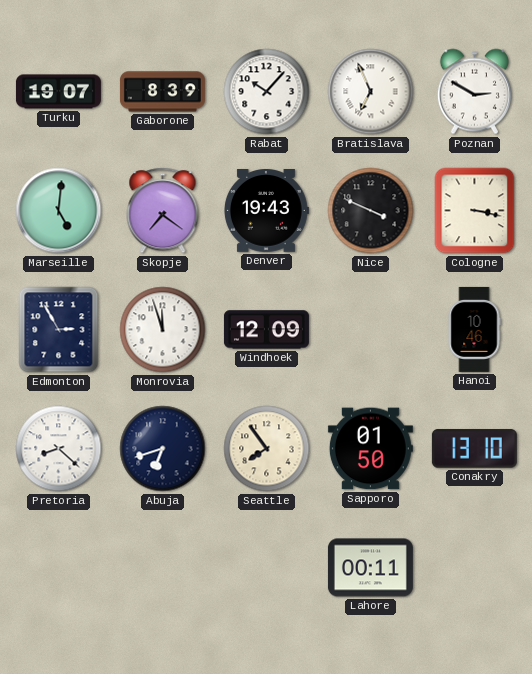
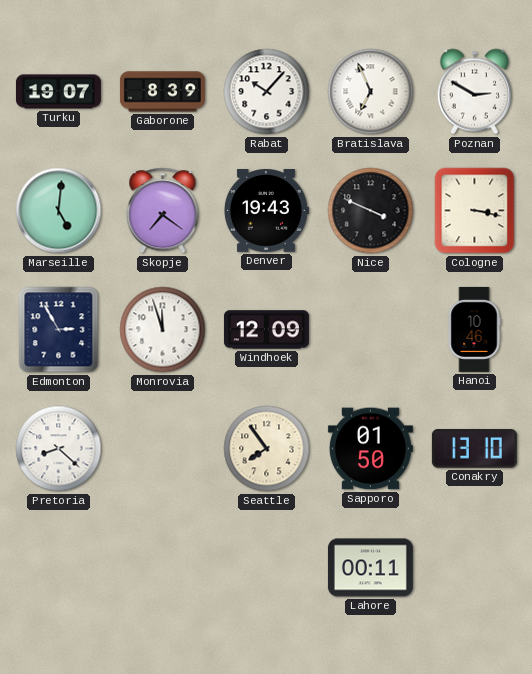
Abuja: 6:42 -> none
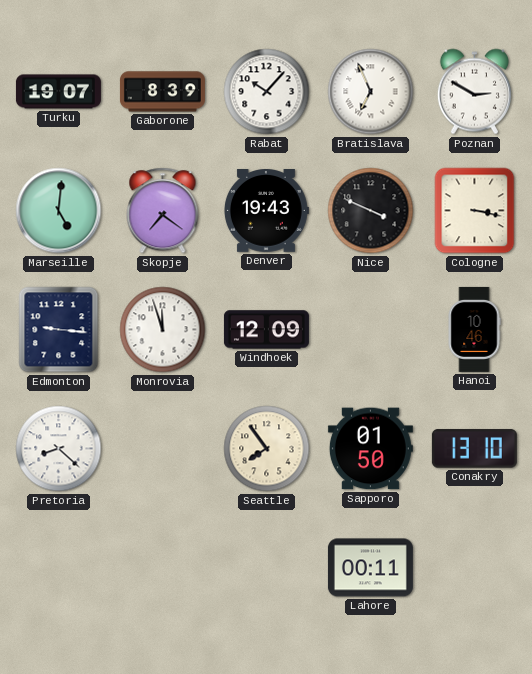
Edmonton: 2:55 -> 9:16
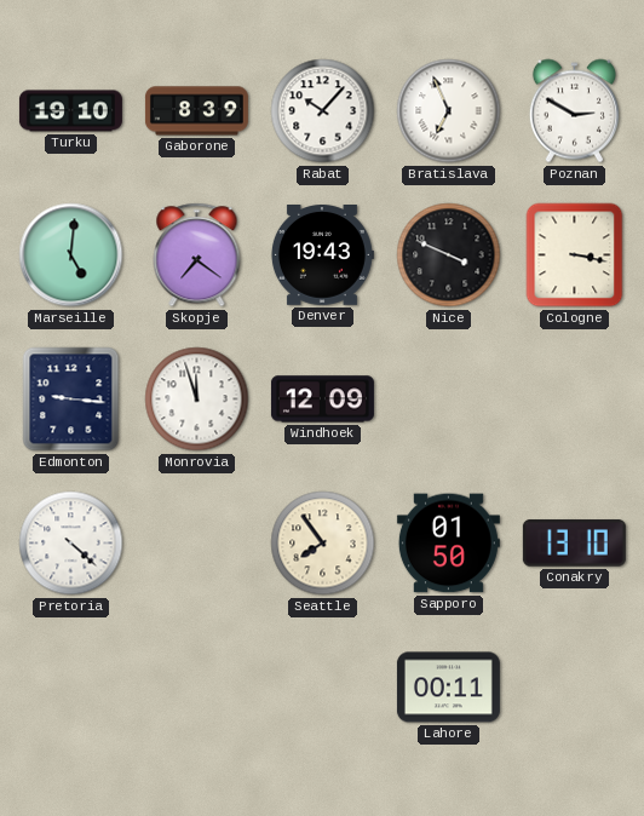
Turku: 19:07 -> 19:10
Hanoi: 10:46 -> none
Pretoria: 8:22 -> 4:22
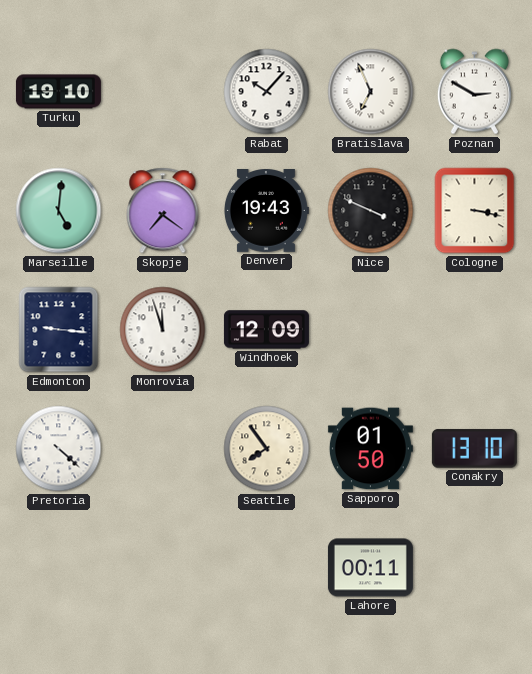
Gaborone: 8:39 -> none
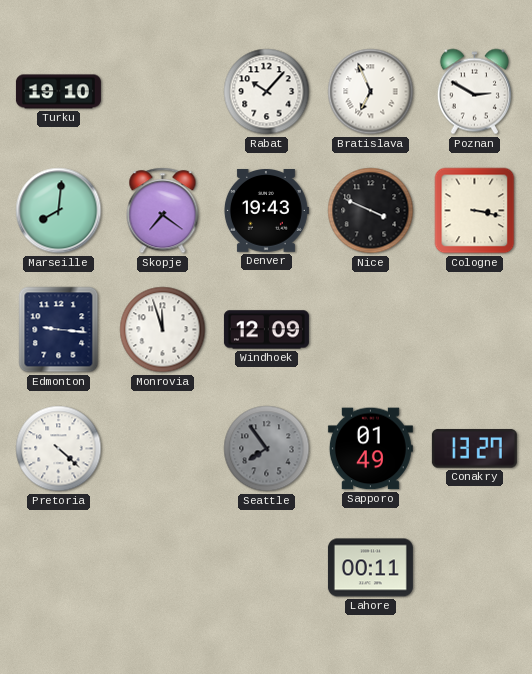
Marseille: 5:01 -> 8:01
Seattle dial: cream -> grey
Sapporo: 01:50 -> 01:49
Conakry: 13:10 -> 13:27
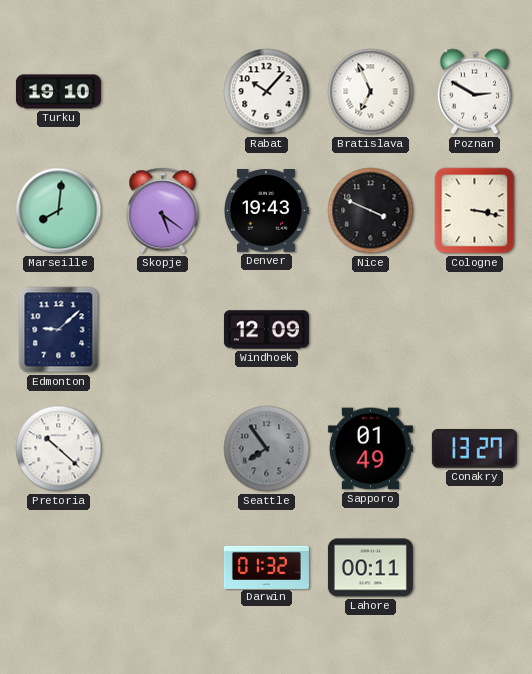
Skopje: 7:21 -> 5:21
Edmonton: 9:16 -> 9:08
Monrovia: 11:57 -> none
Pretoria: 4:22 -> 10:22
Darwin: none -> 01:32
